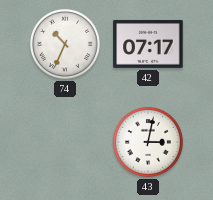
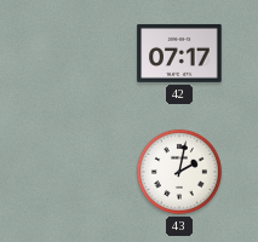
74: 10:34 -> none
43: 3:02 -> 2:02
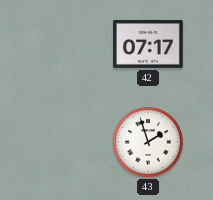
43: 2:02 -> 1:57
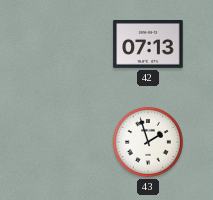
42: 07:17 -> 07:13
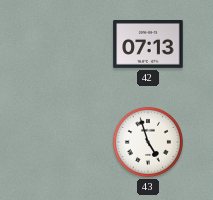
43: 1:57 -> 4:57
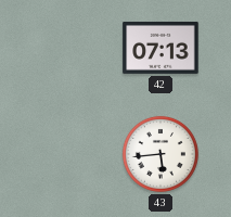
43: 4:57 -> 5:44
